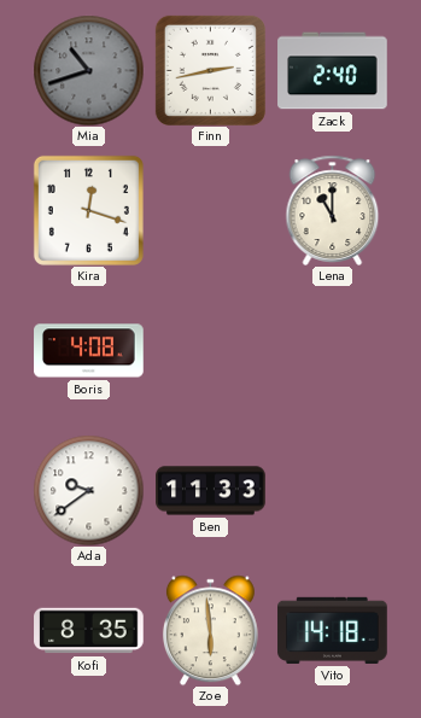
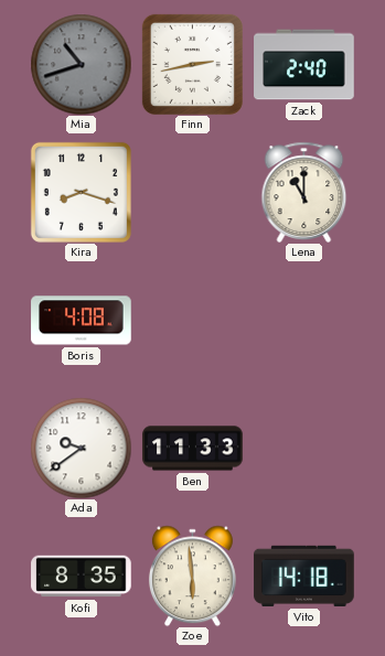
Kira: 12:18 -> 8:18
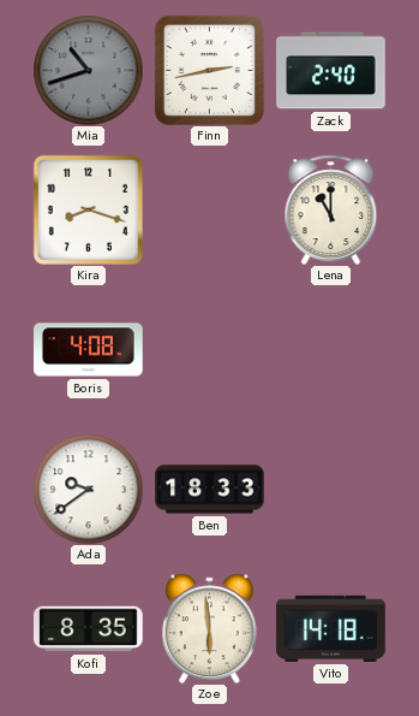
Ben: 11:33 -> 18:33
